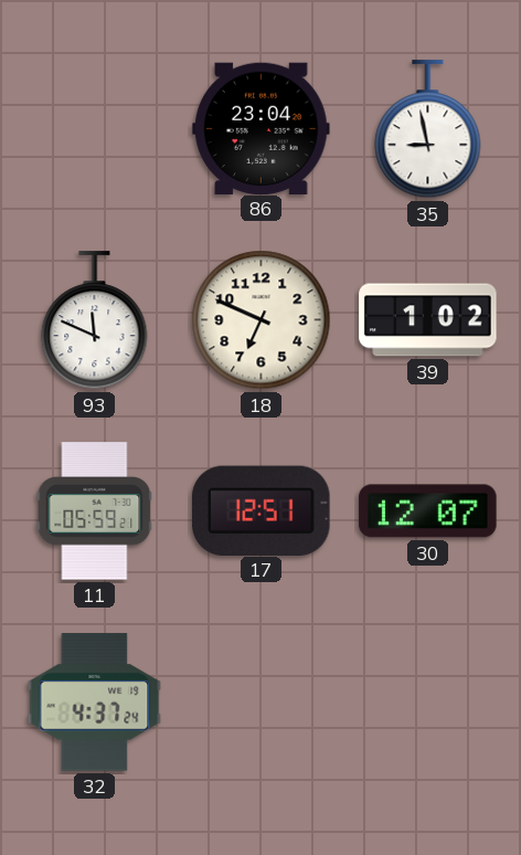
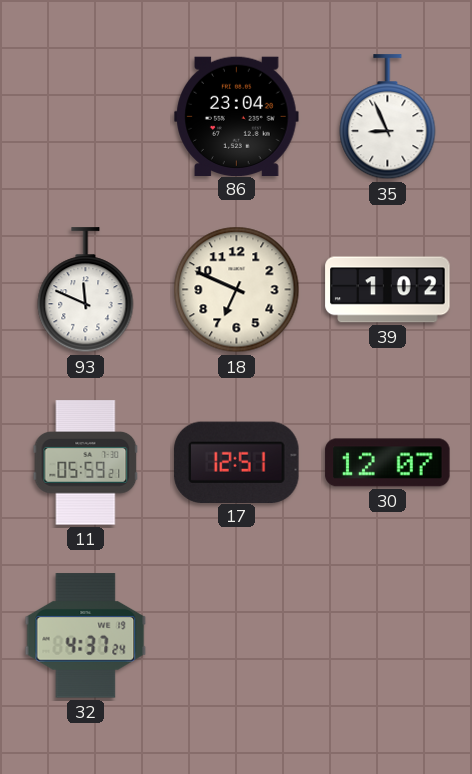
35: 8:58 -> 8:56
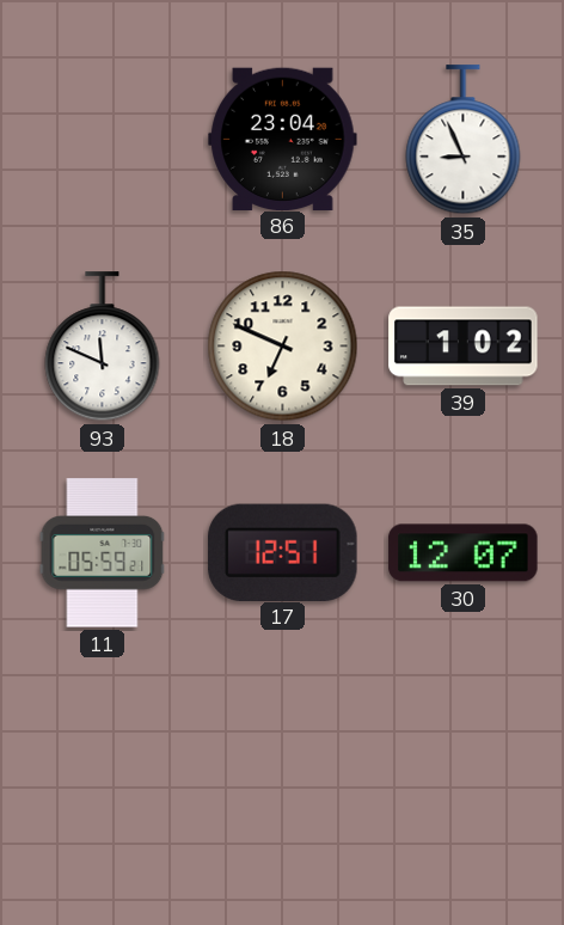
32: 4:37 -> none
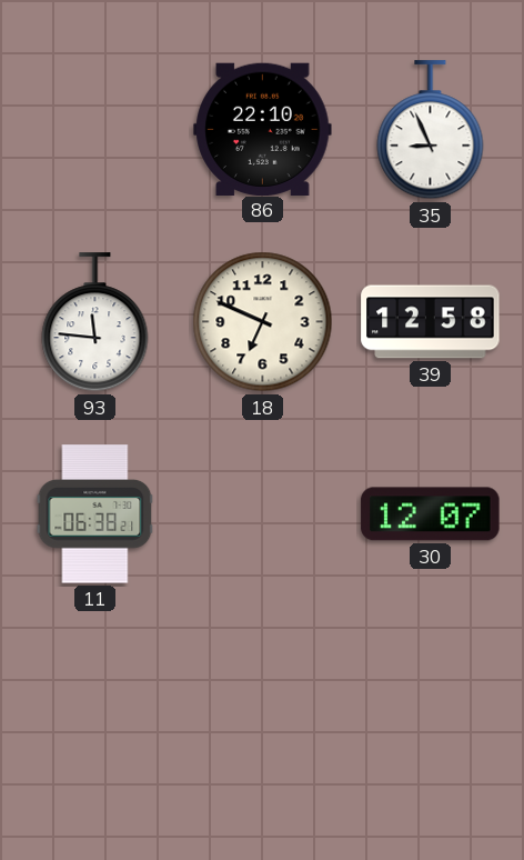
86: 23:04 -> 22:10
93: 11:49 -> 11:46
39: 1:02 -> 12:58
11: 05:59 -> 06:38
17: 12:51 -> none
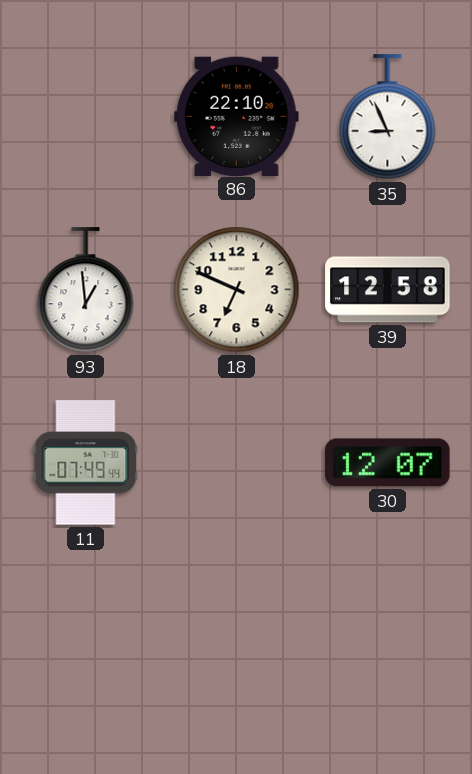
93: 11:46 -> 12:59
11: 06:38 -> 07:49
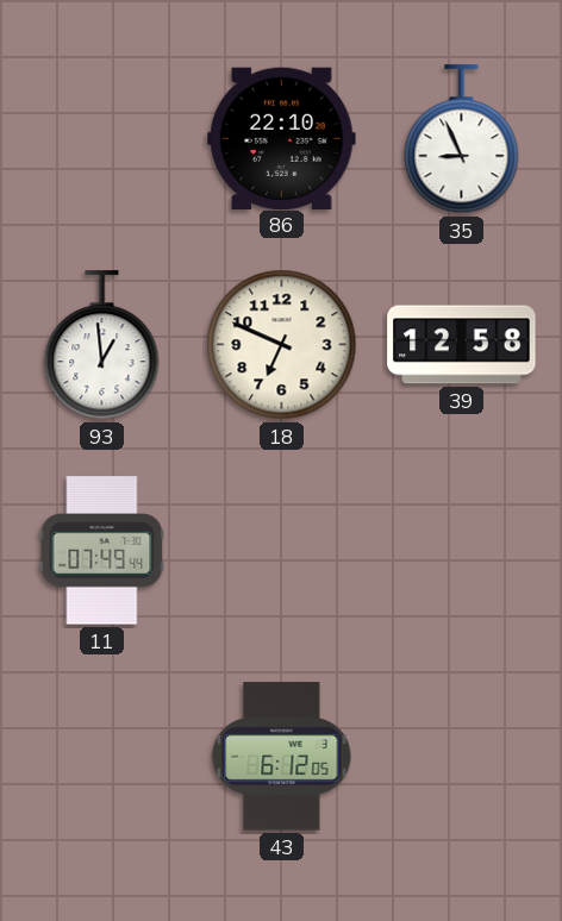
30: 12:07 -> none
43: none -> 6:12
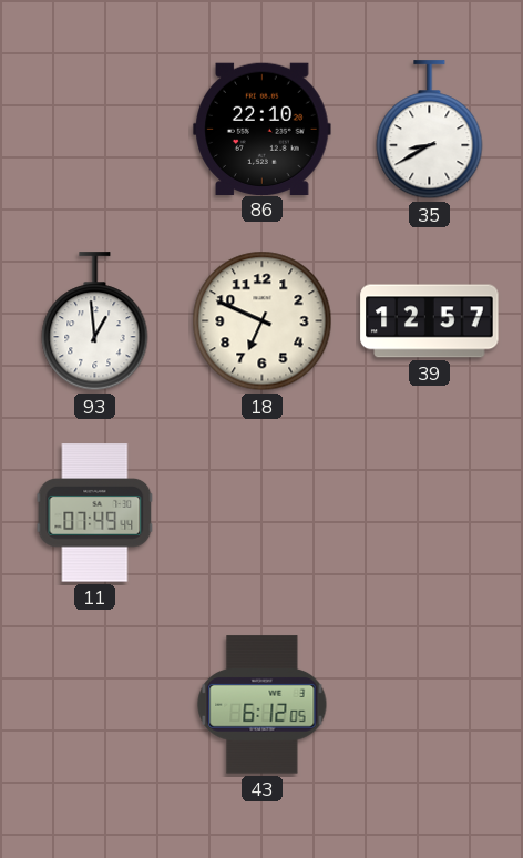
35: 8:56 -> 8:40
39: 12:58 -> 12:57
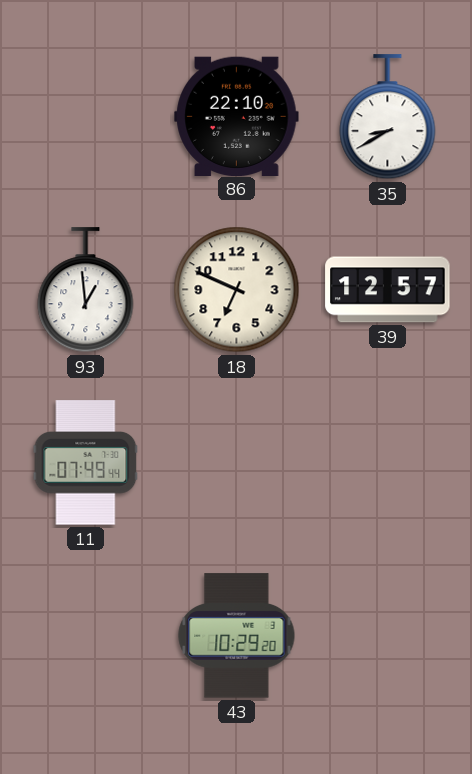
43: 6:12 -> 10:29
